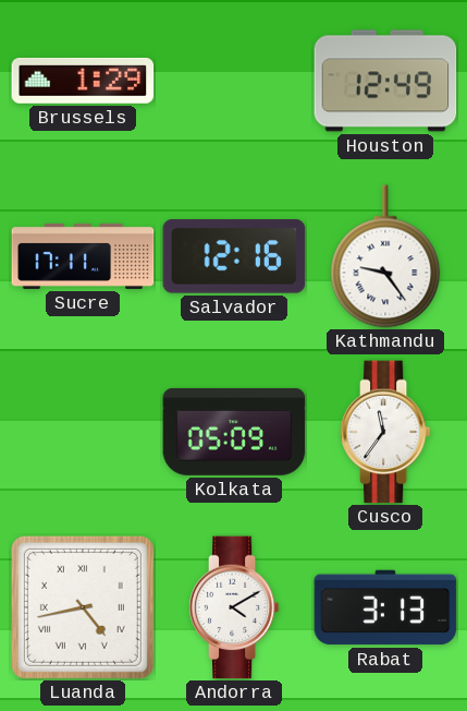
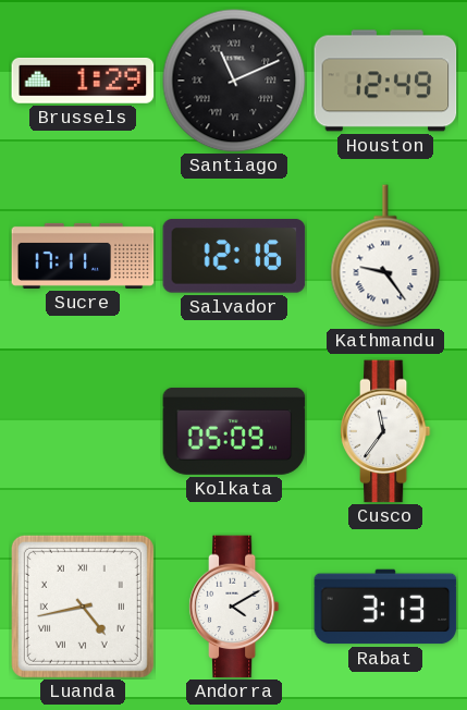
Santiago: none -> 11:11
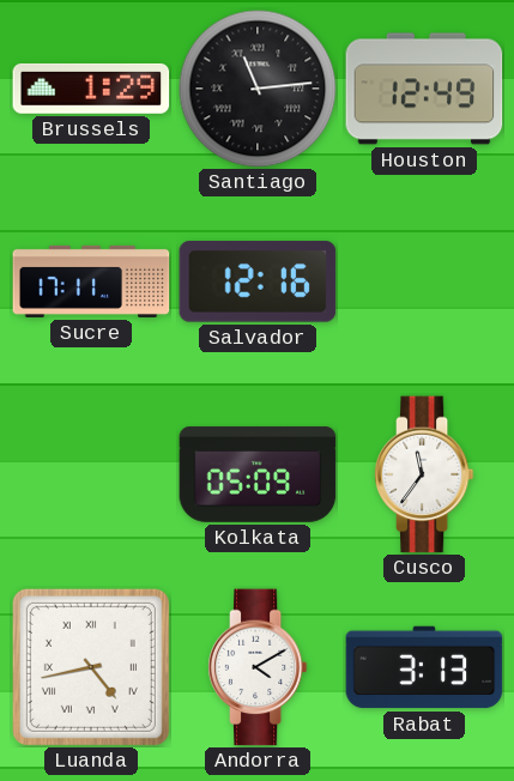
Santiago: 11:11 -> 11:14
Kathmandu: 9:24 -> none
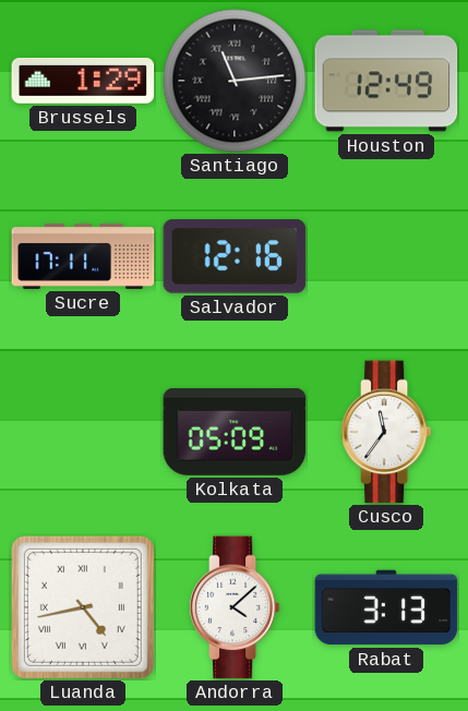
Andorra: 4:10 -> 4:08
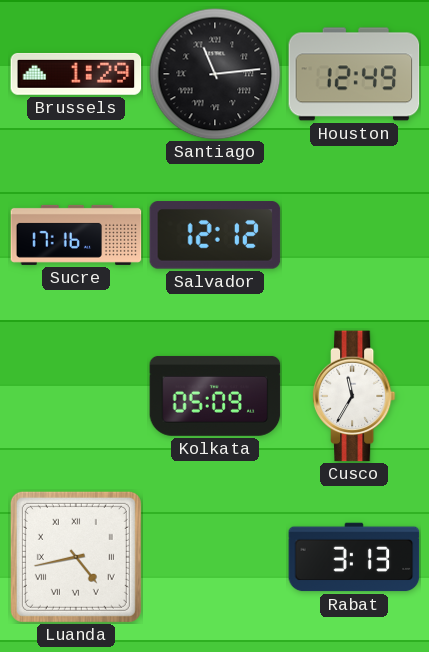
Sucre: 17:11 -> 17:16
Salvador: 12:16 -> 12:12
Cusco: 11:36 -> 11:35
Andorra: 4:08 -> none
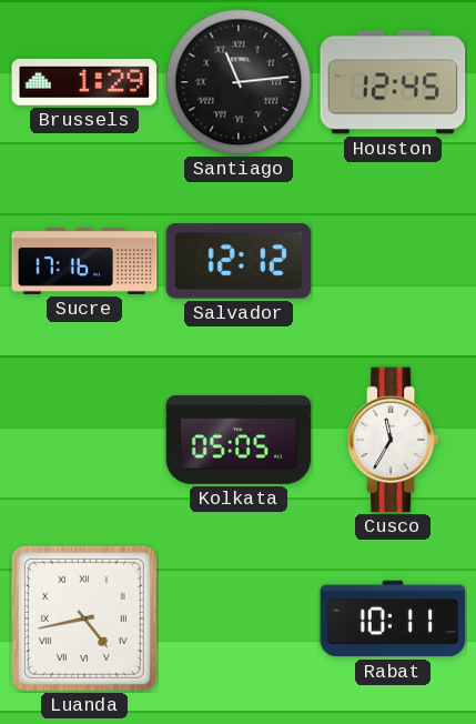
Houston: 12:49 -> 12:45
Kolkata: 05:09 -> 05:05
Rabat: 3:13 -> 10:11
